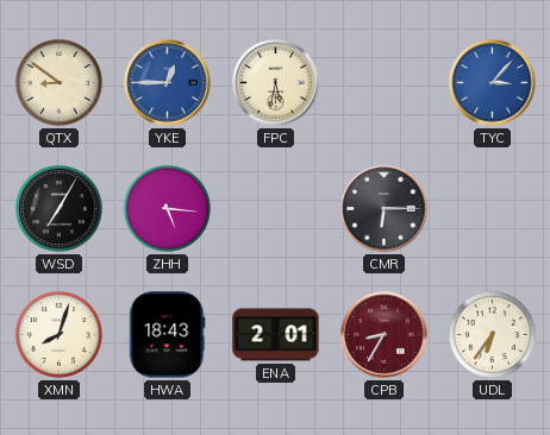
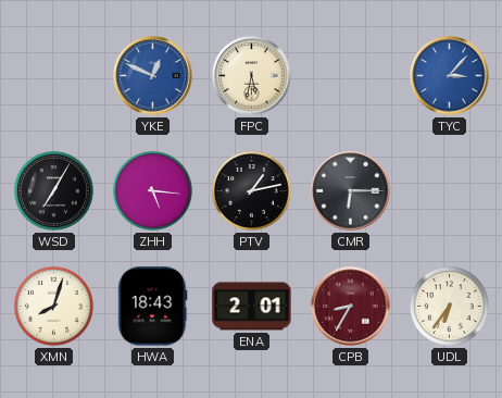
QTX: 8:51 -> none
YKE: 12:45 -> 12:49
PTV: none -> 1:13
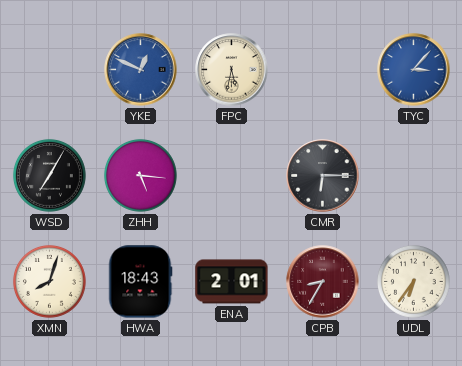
PTV: 1:13 -> none
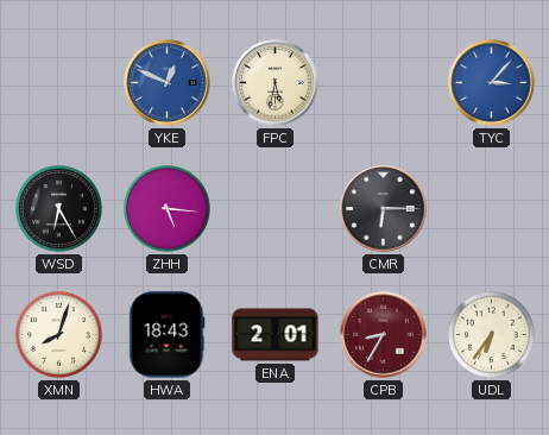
WSD: 7:05 -> 6:25
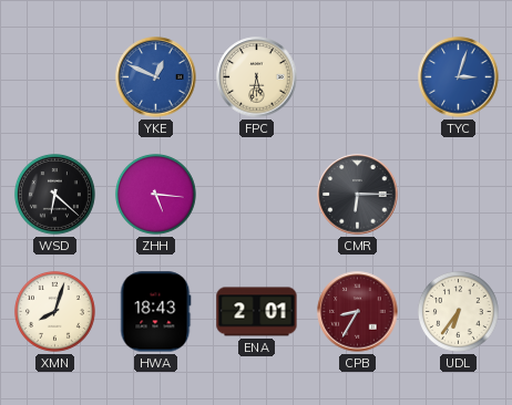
TYC: 3:07 -> 3:03
WSD: 6:25 -> 6:22
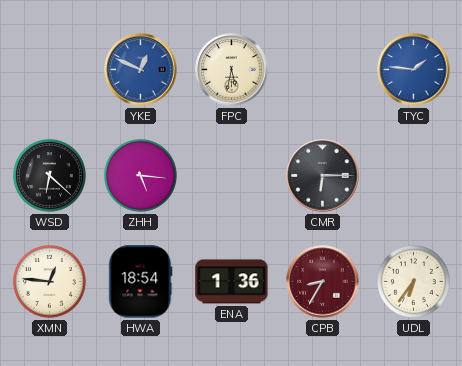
TYC: 3:03 -> 1:46
XMN: 8:03 -> 12:46
HWA: 18:43 -> 18:54
ENA: 2:01 -> 1:36
